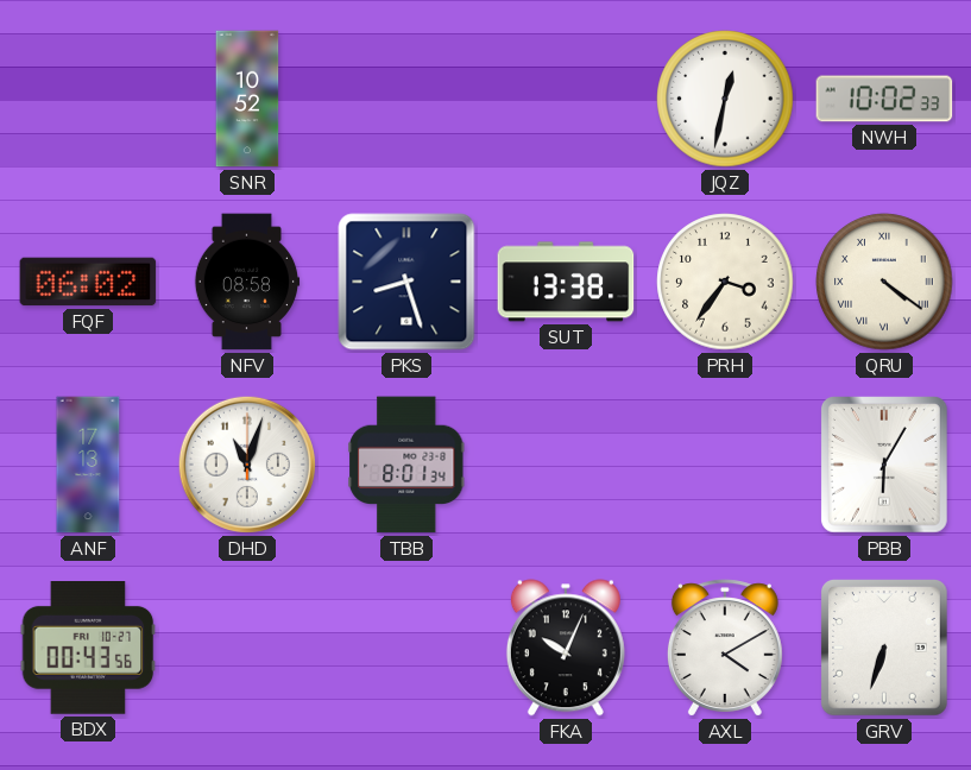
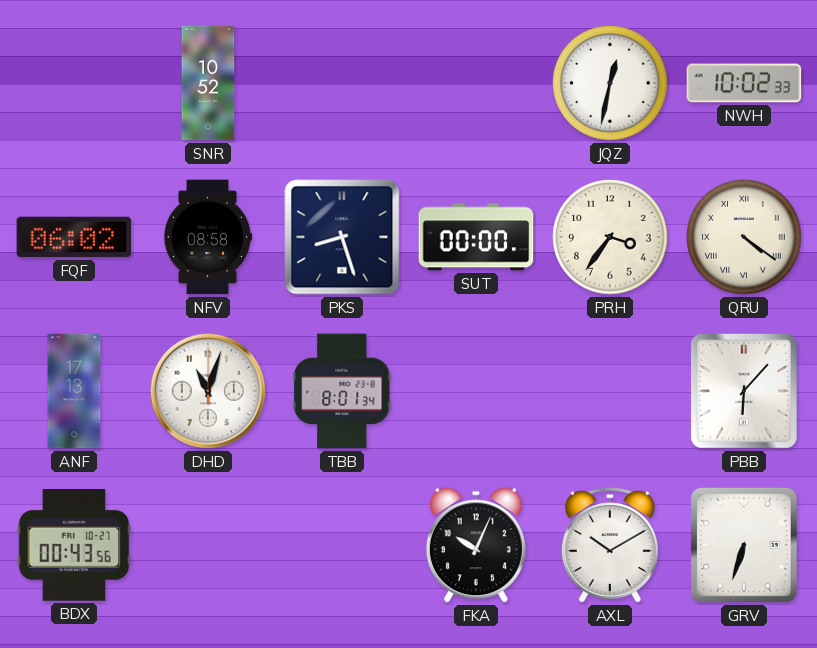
SUT: 13:38 -> 00:00
PBB: 6:05 -> 6:07
AXL: 4:10 -> 10:10
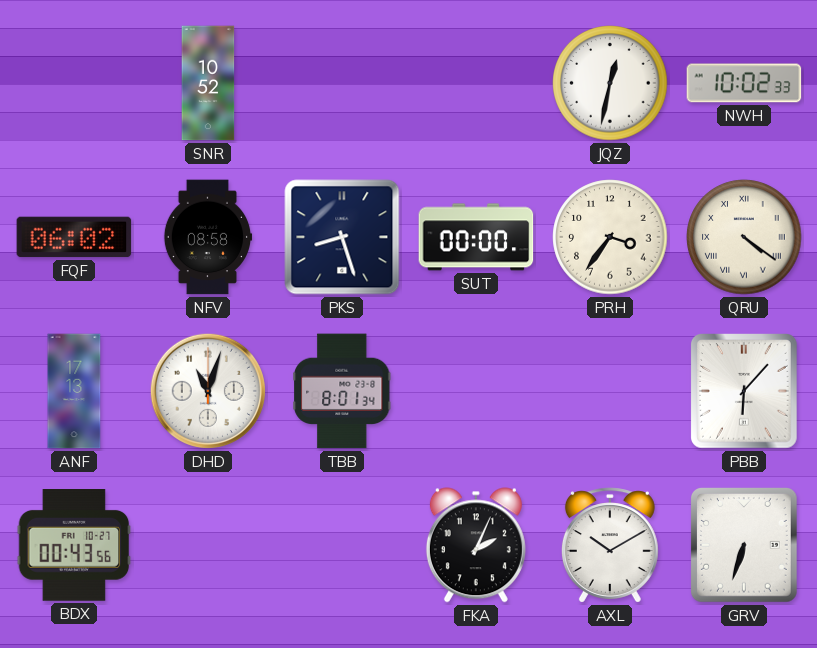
FKA: 10:04 -> 2:04
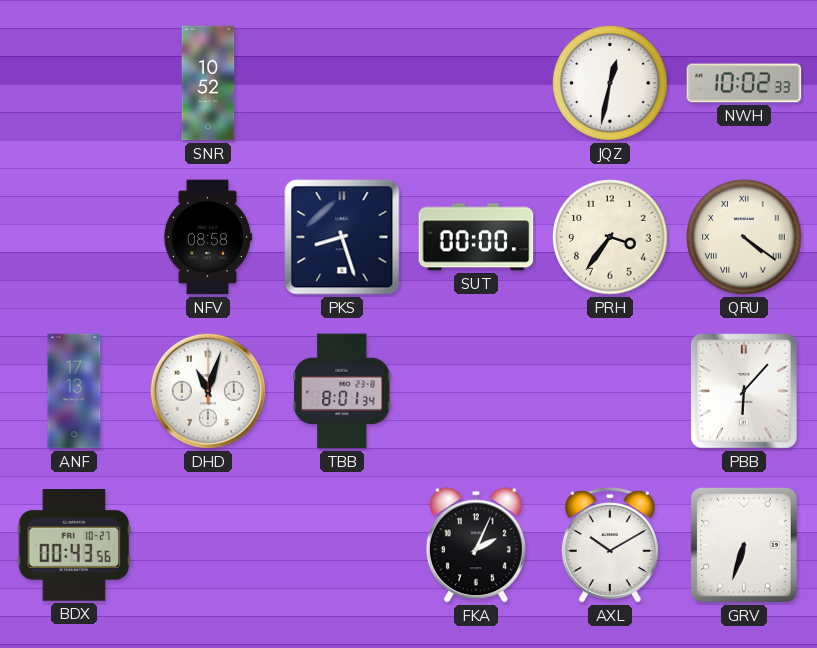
FQF: 06:02 -> none
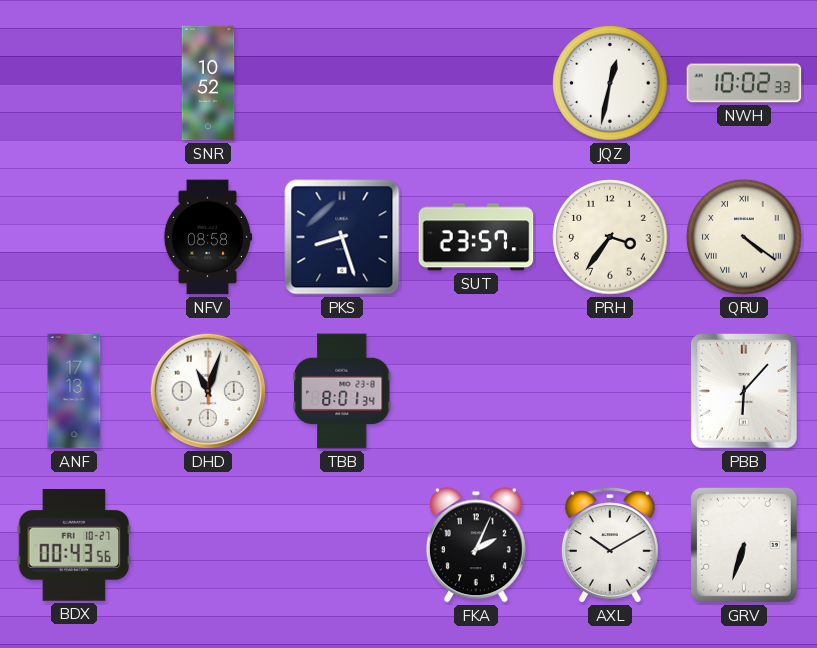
SUT: 00:00 -> 23:57
